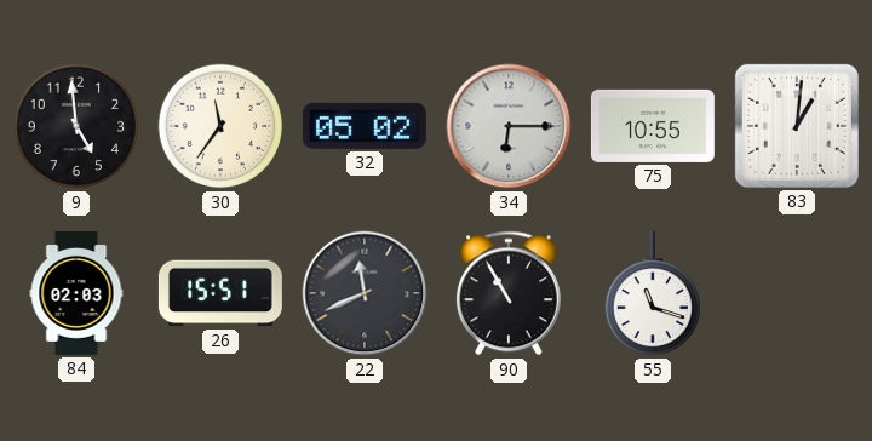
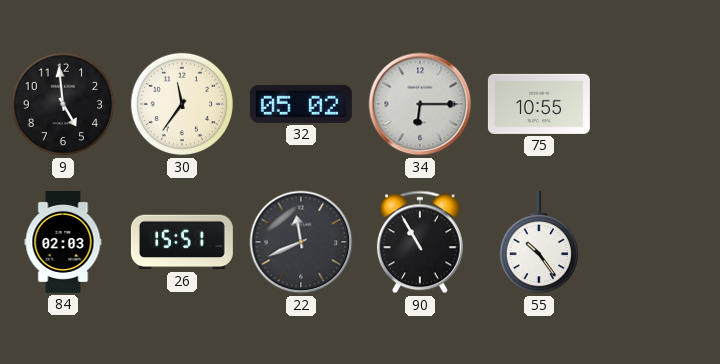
83: 1:01 -> none
55: 11:18 -> 10:24
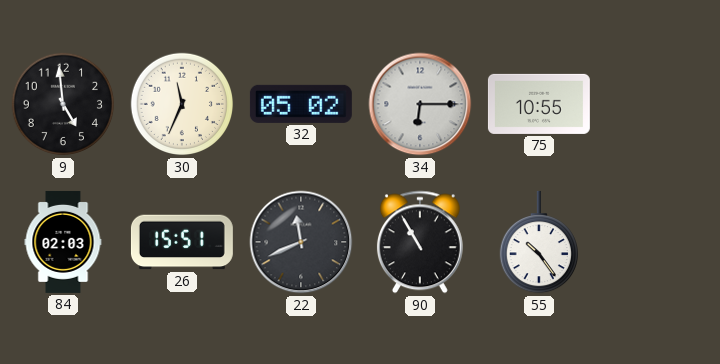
30: 11:36 -> 11:34
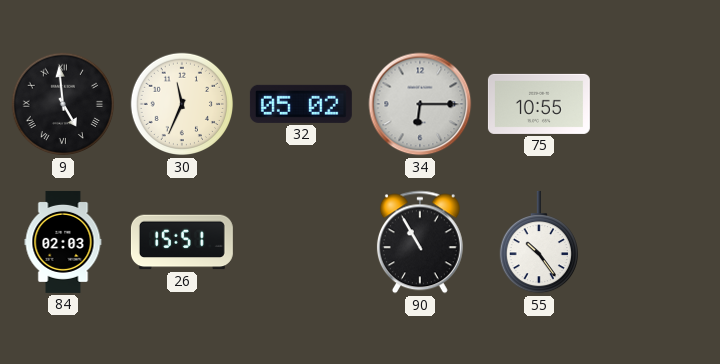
9 numerals: Arabic -> Roman
22: 11:41 -> none
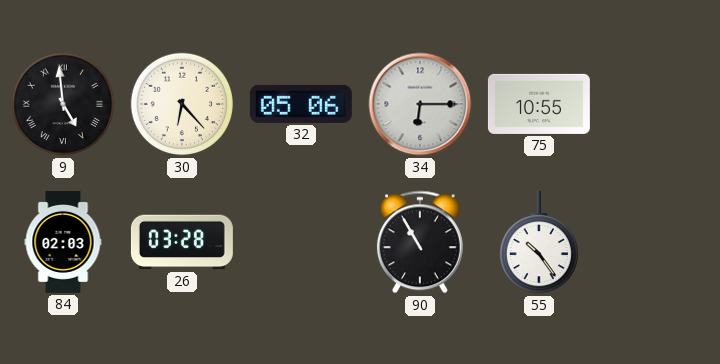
30: 11:34 -> 6:23
32: 05:02 -> 05:06
26: 15:51 -> 03:28
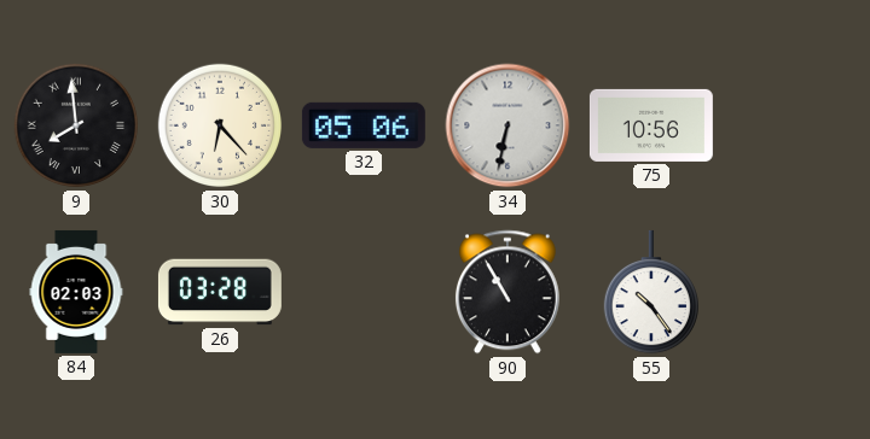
9: 4:59 -> 7:59
34: 6:15 -> 6:32
75: 10:55 -> 10:56
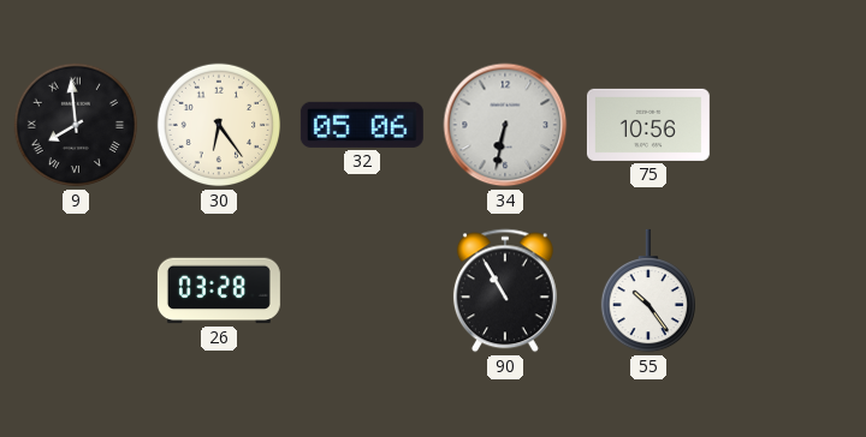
30: 6:23 -> 6:24
84: 02:03 -> none
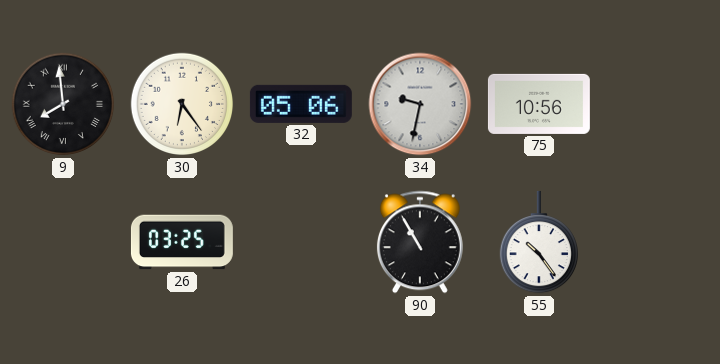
34: 6:32 -> 9:32
26: 03:28 -> 03:25
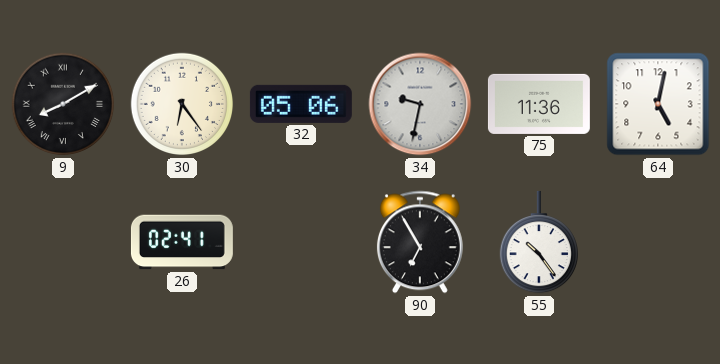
9: 7:59 -> 8:10
75: 10:56 -> 11:36
64: none -> 5:02
26: 03:25 -> 02:41
90: 10:55 -> 6:55
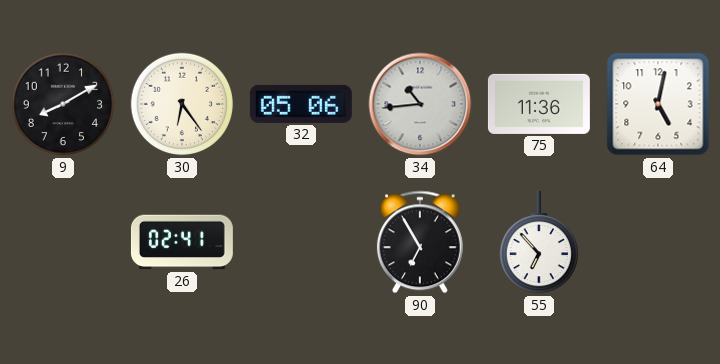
9 numerals: Roman -> Arabic
34: 9:32 -> 10:44
55: 10:24 -> 6:53
